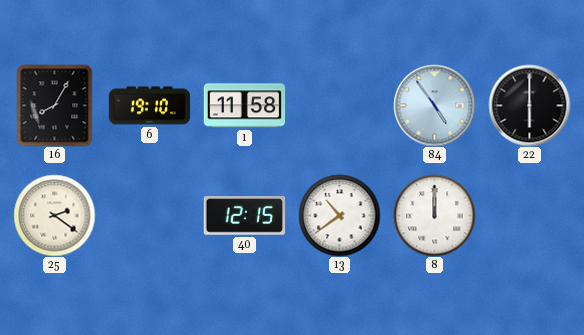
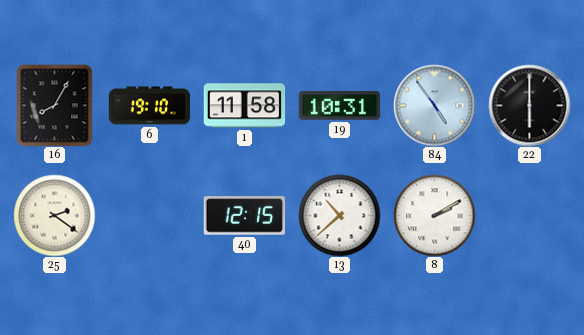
19: none -> 10:31
13: 10:39 -> 10:38
8: 12:00 -> 2:10
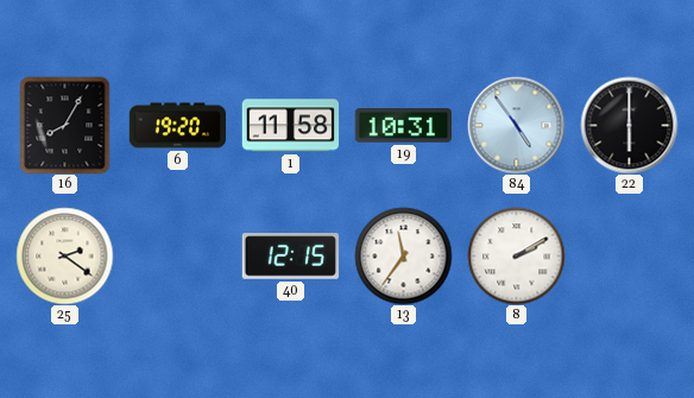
6: 19:10 -> 19:20
13: 10:38 -> 11:36
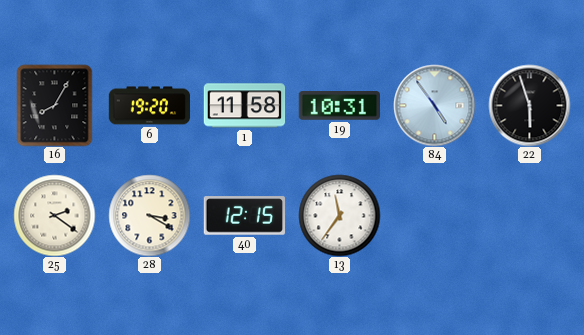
22: 6:00 -> 5:57
28: none -> 3:20
8: 2:10 -> none
